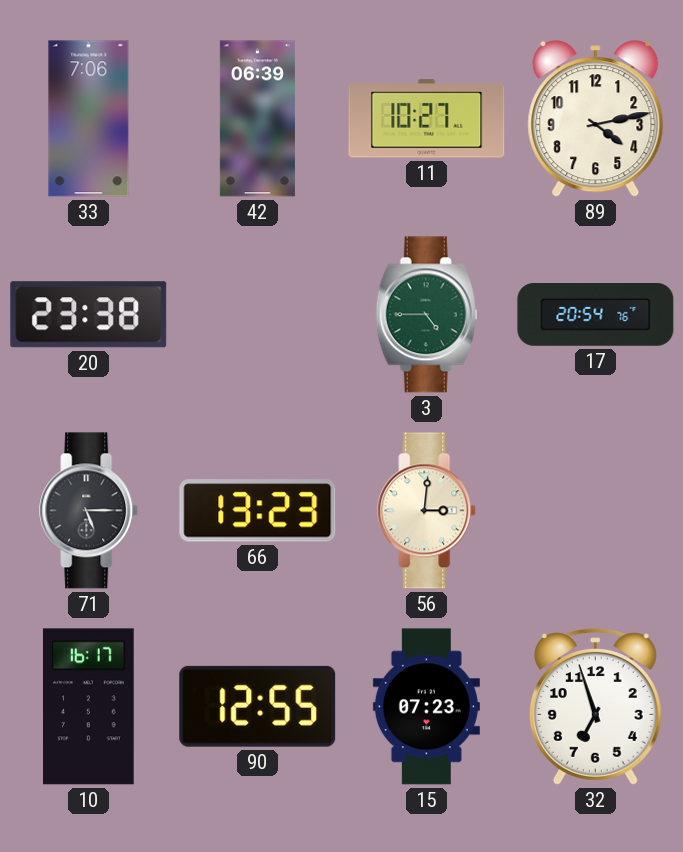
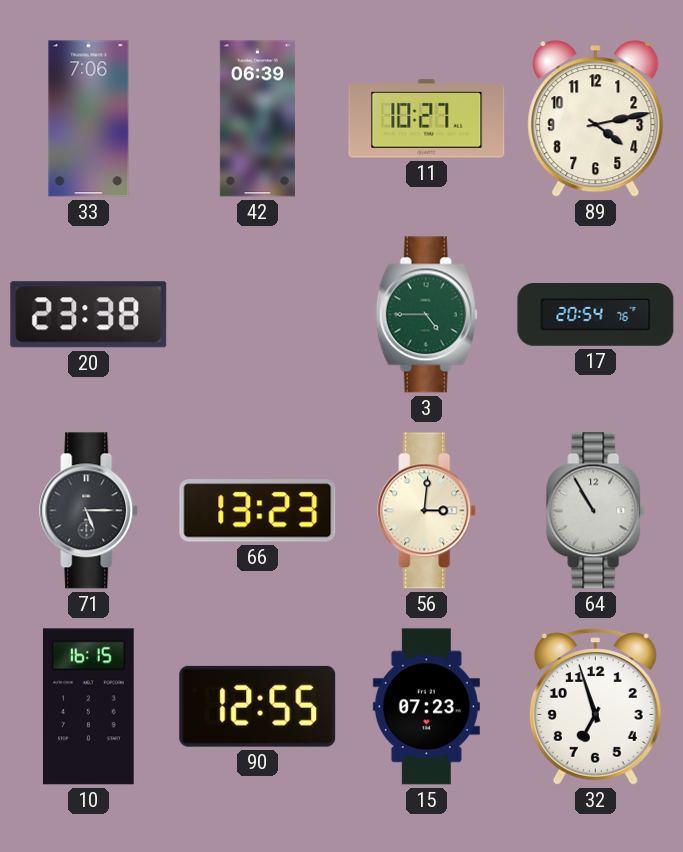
64: none -> 10:55
10: 16:17 -> 16:15
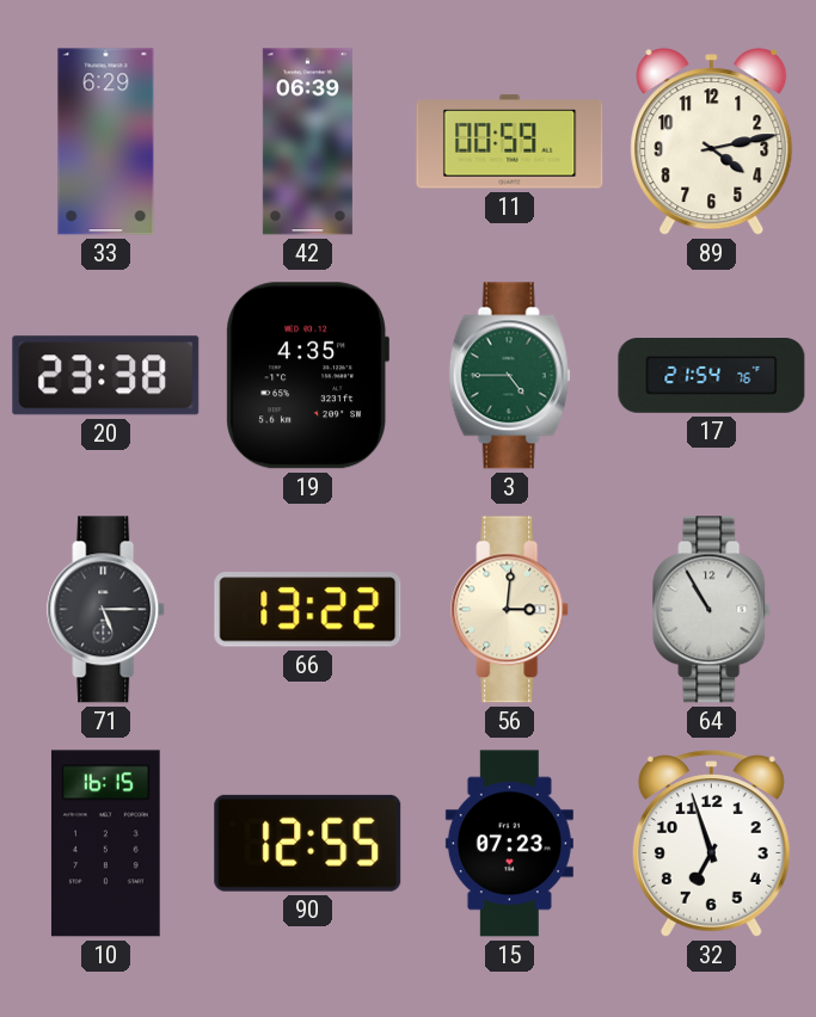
33: 7:06 -> 6:29
11: 10:27 -> 00:59
19: none -> 4:35
17: 20:54 -> 21:54
66: 13:23 -> 13:22
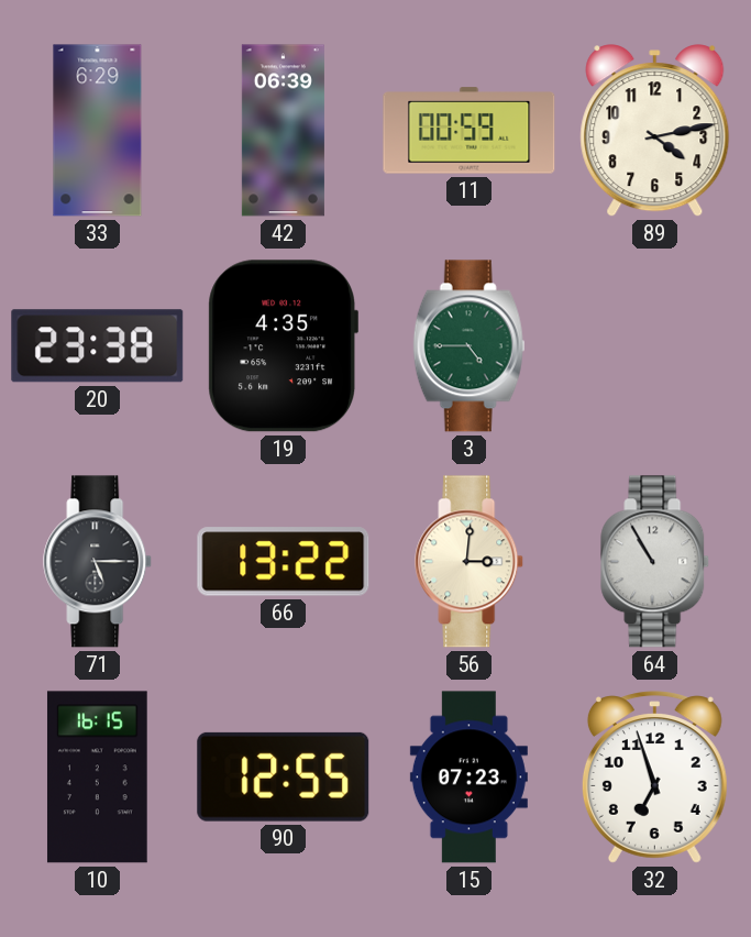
17: 21:54 -> none
